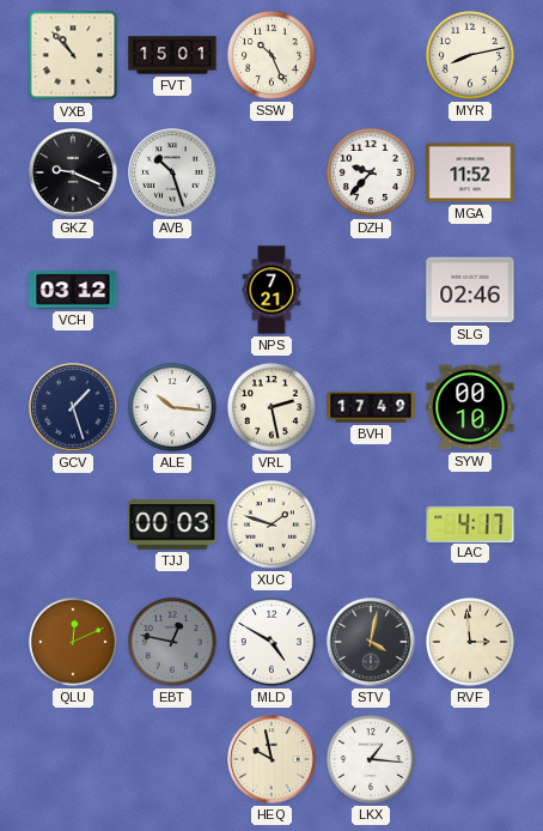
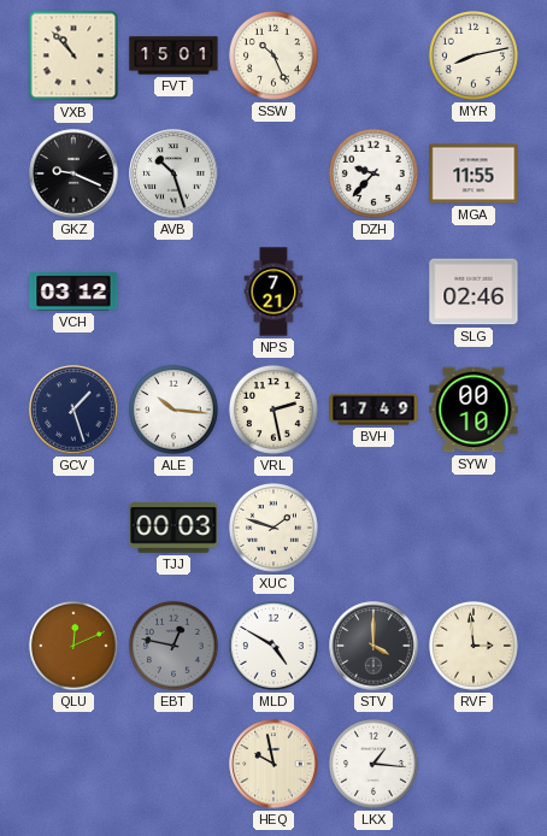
MGA: 11:52 -> 11:55
LAC: 4:17 -> none
STV: 4:02 -> 4:00
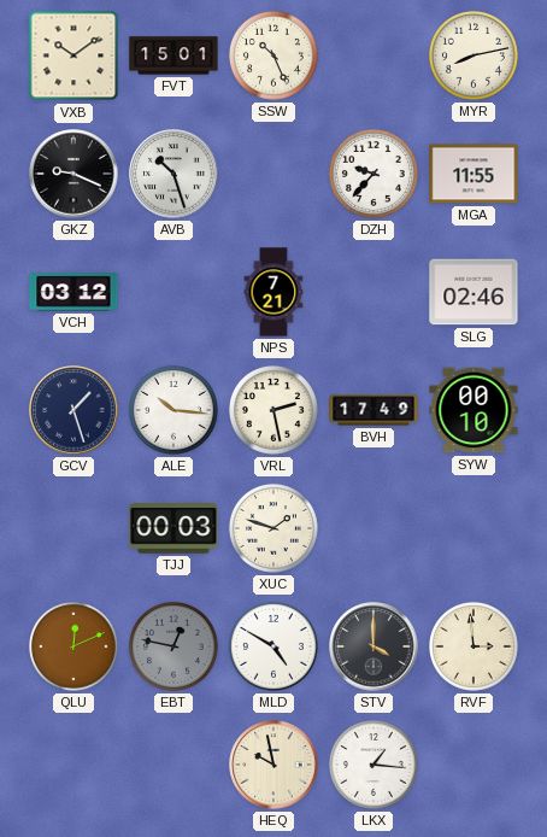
VXB: 10:53 -> 10:09
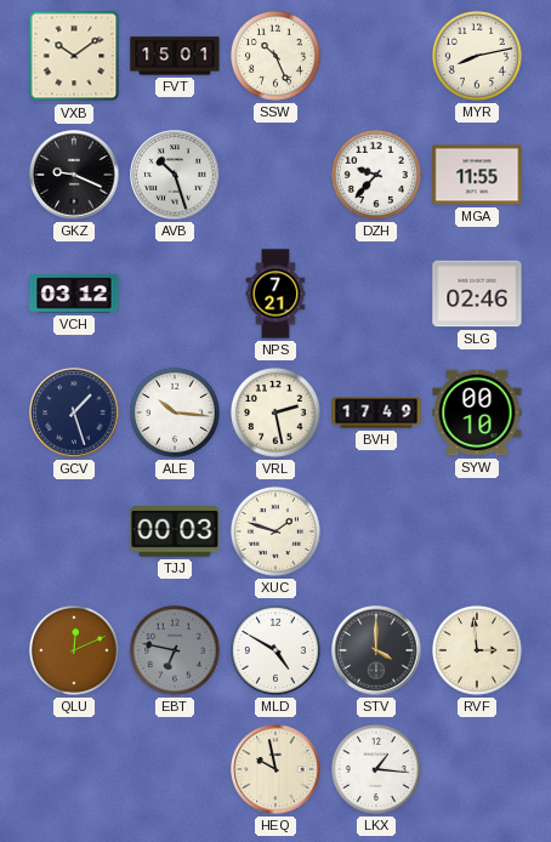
EBT: 12:47 -> 6:47
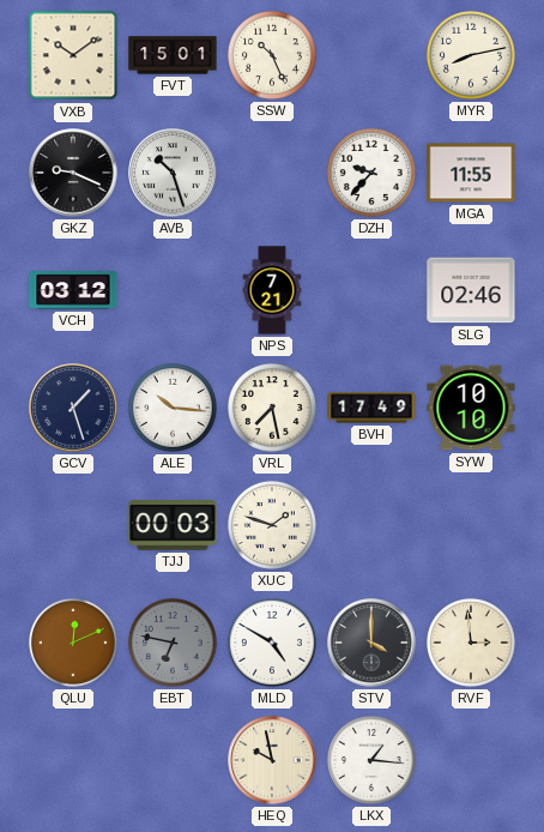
VRL: 2:28 -> 7:28
SYW: 00:10 -> 10:10
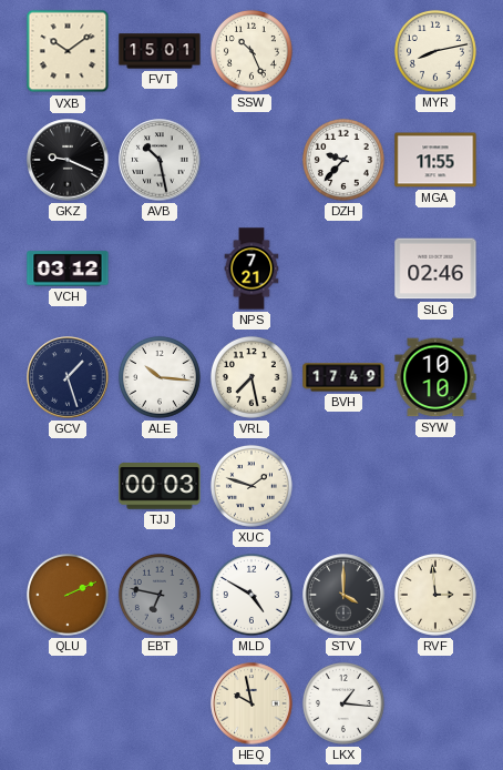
AVB: 10:27 -> 10:28
QLU: 12:11 -> 2:11
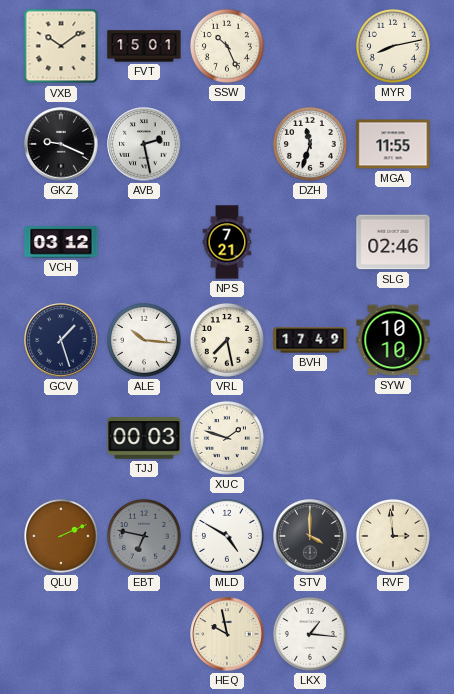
AVB: 10:28 -> 2:28
DZH: 9:37 -> 11:33
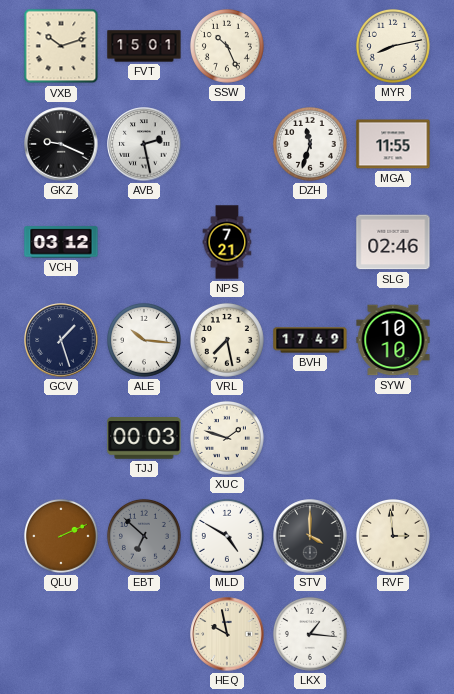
VXB: 10:09 -> 10:12
EBT: 6:47 -> 6:52
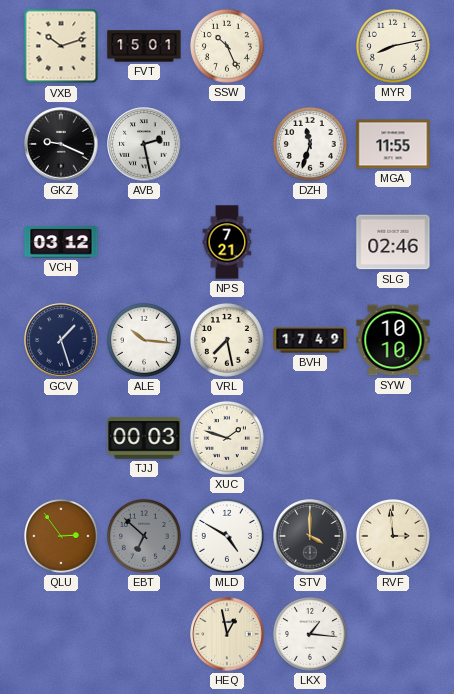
QLU: 2:11 -> 2:54
HEQ: 9:58 -> 12:58
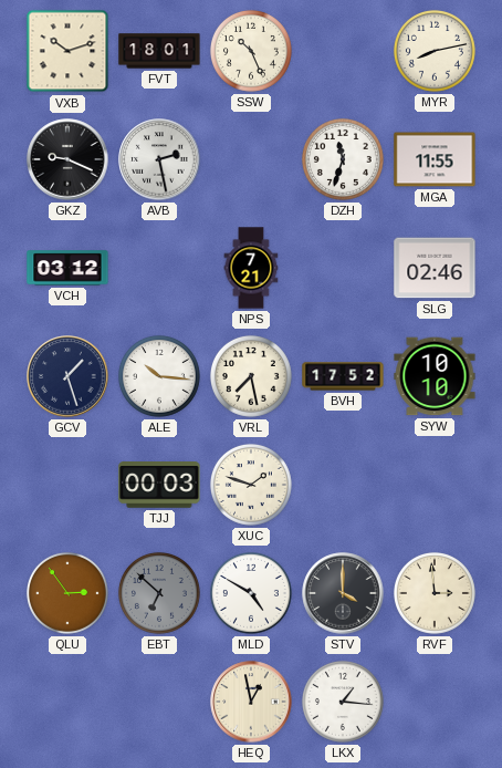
FVT: 15:01 -> 18:01
BVH: 17:49 -> 17:52
